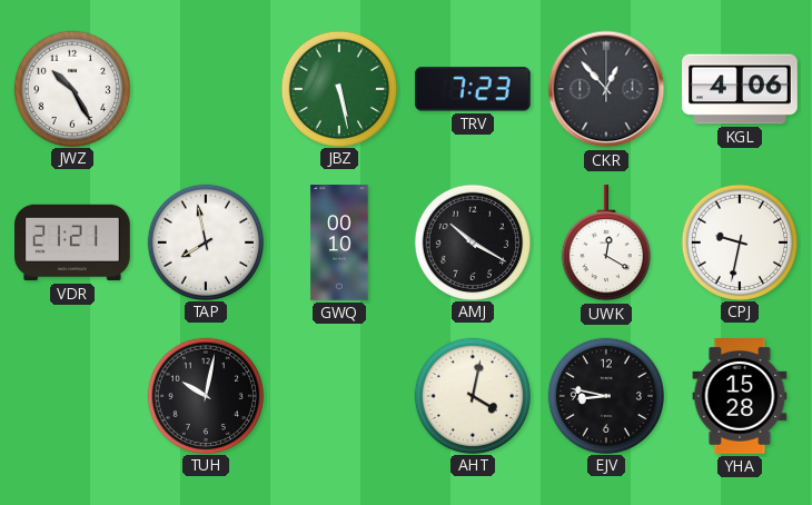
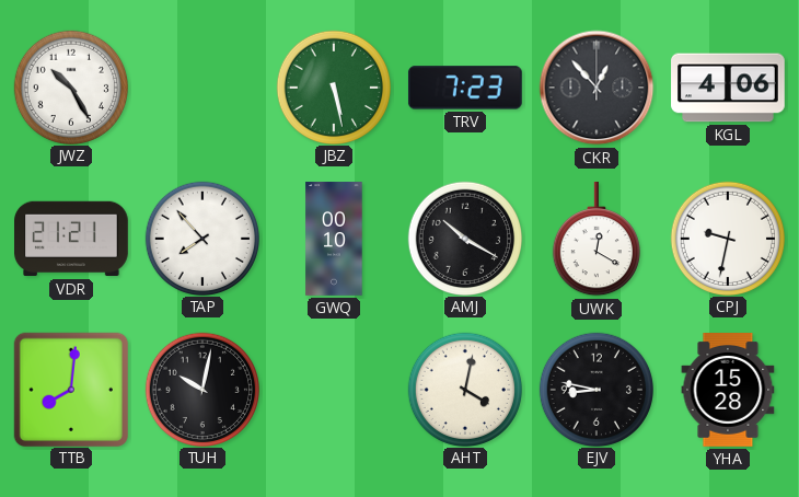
TAP: 7:58 -> 7:53
TTB: none -> 8:01
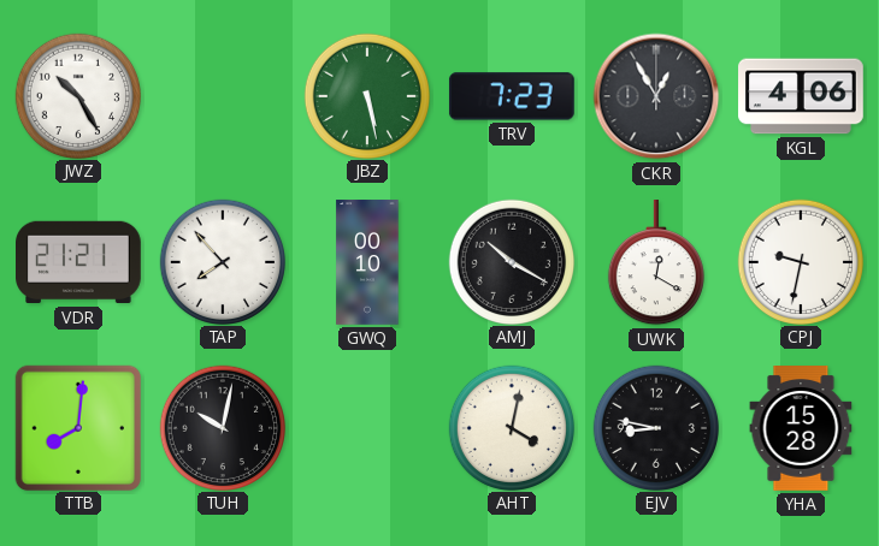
CKR: 12:53 -> 12:55
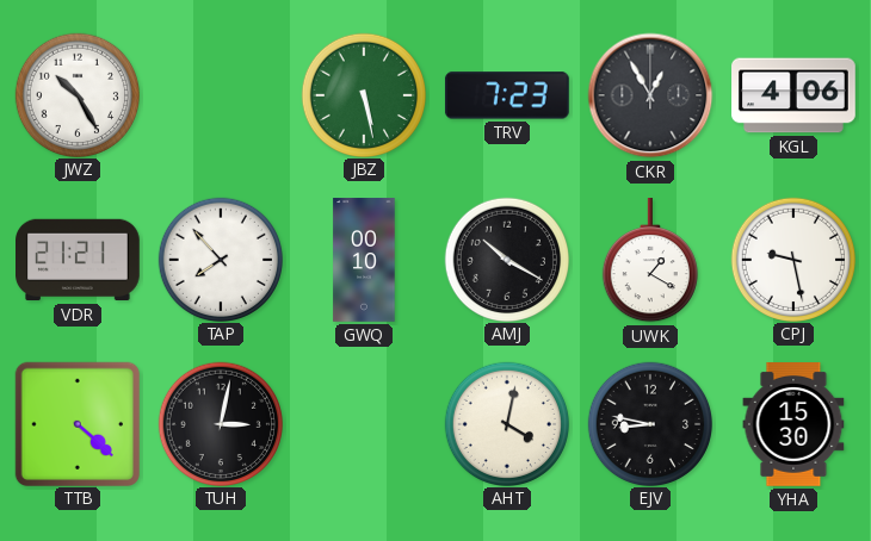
UWK: 12:20 -> 1:20
CPJ: 9:32 -> 9:28
TTB: 8:01 -> 4:22
TUH: 10:02 -> 3:02
YHA: 15:28 -> 15:30
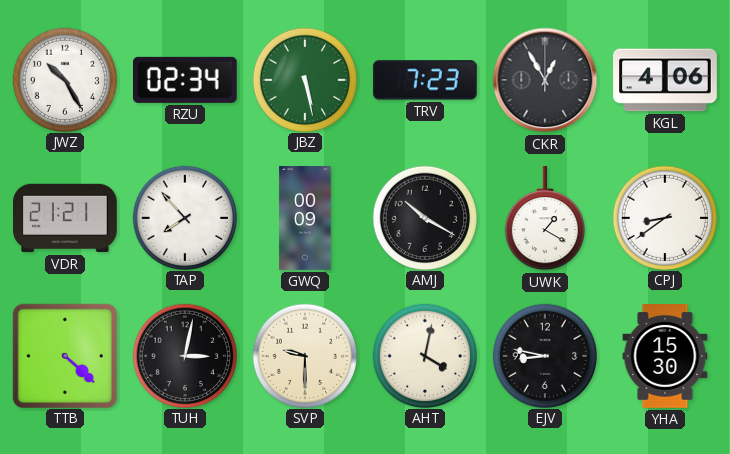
RZU: none -> 02:34
GWQ: 00:10 -> 00:09
CPJ: 9:28 -> 8:39
SVP: none -> 9:30
